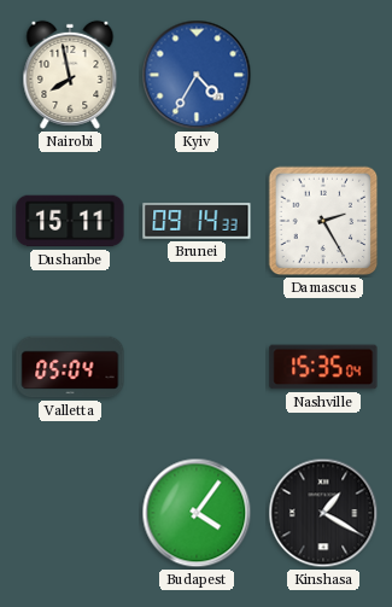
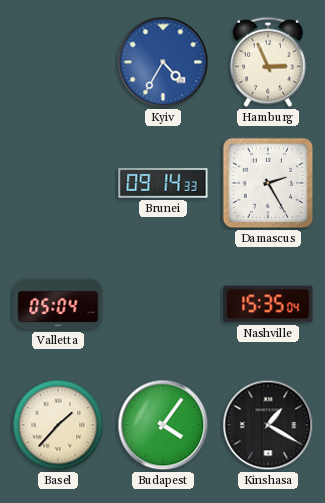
Nairobi: 7:58 -> none
Hamburg: none -> 2:56
Dushanbe: 15:11 -> none
Basel: none -> 1:37
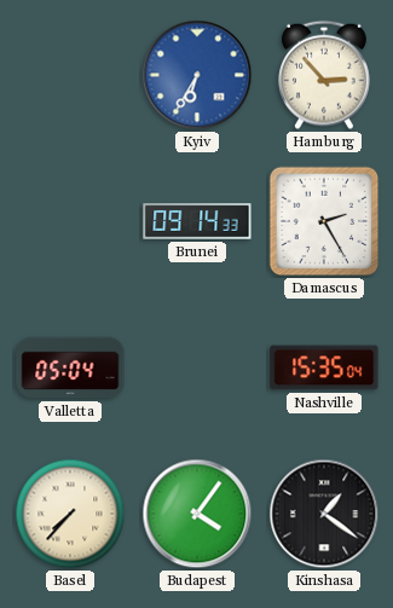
Kyiv: 4:35 -> 6:35
Hamburg: 2:56 -> 2:53
Basel: 1:37 -> 7:37
Kinshasa: 1:20 -> 1:21
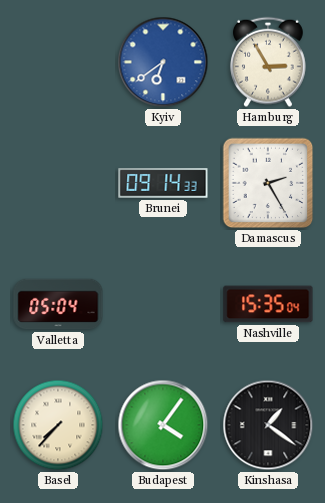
Kyiv: 6:35 -> 6:39
Hamburg: 2:53 -> 2:55
